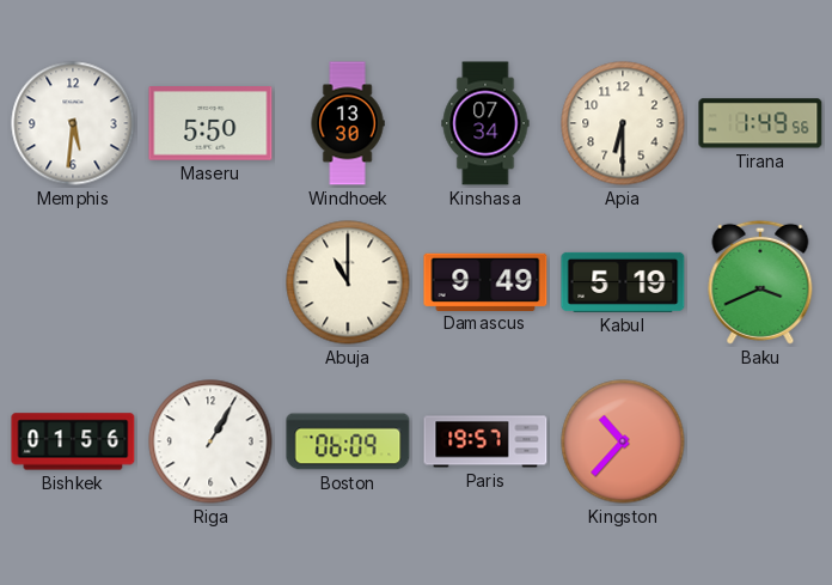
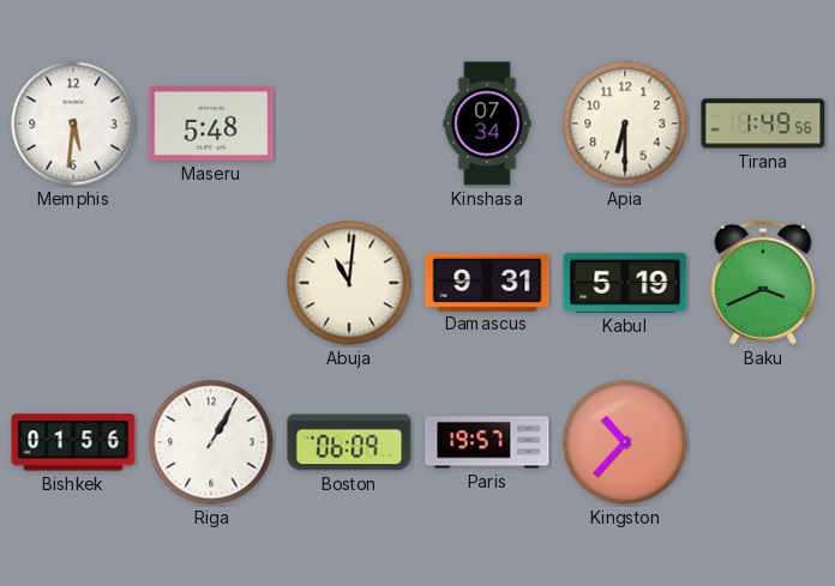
Maseru: 5:50 -> 5:48
Windhoek: 13:30 -> none
Abuja: 11:00 -> 11:01
Damascus: 9:49 -> 9:31
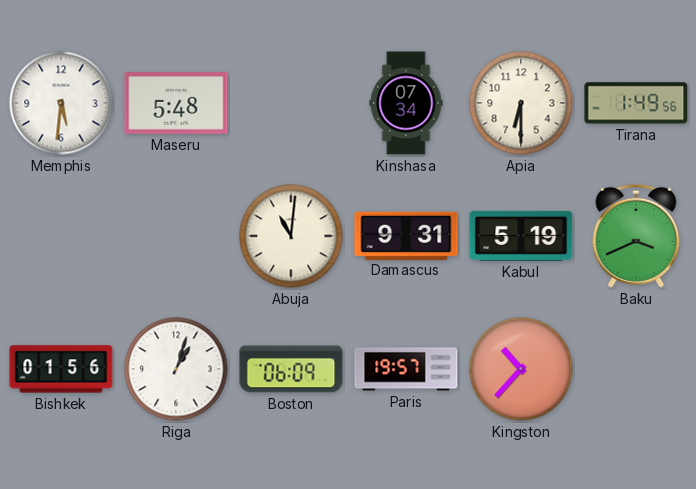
Riga: 1:05 -> 1:03
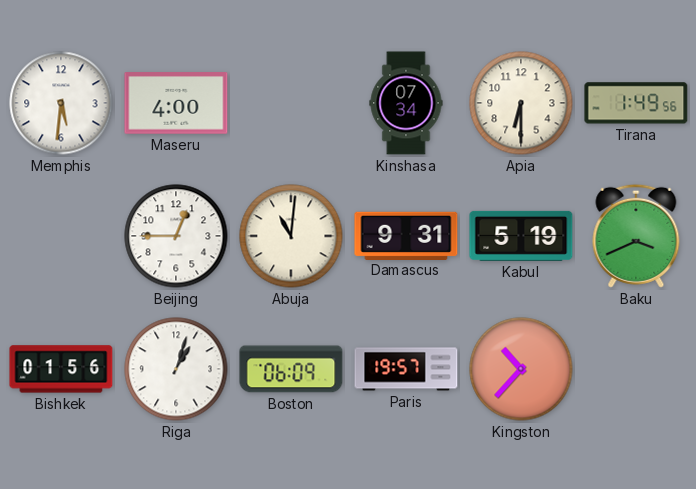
Maseru: 5:48 -> 4:00
Beijing: none -> 12:45
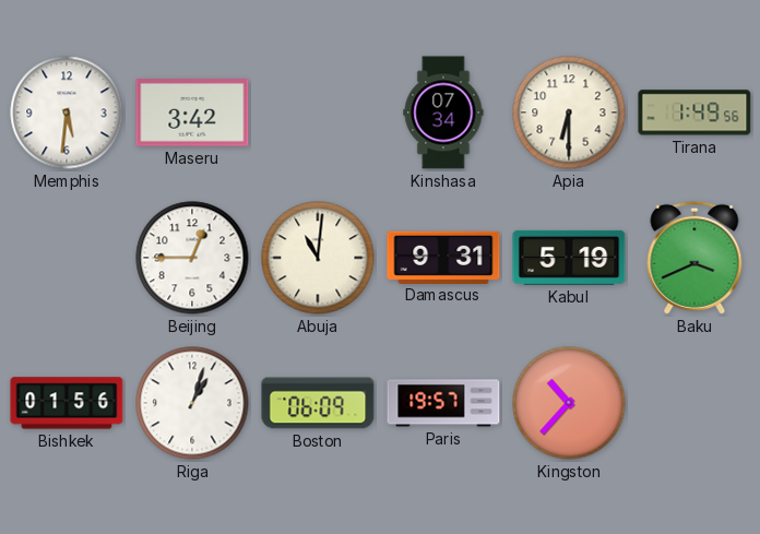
Maseru: 4:00 -> 3:42
